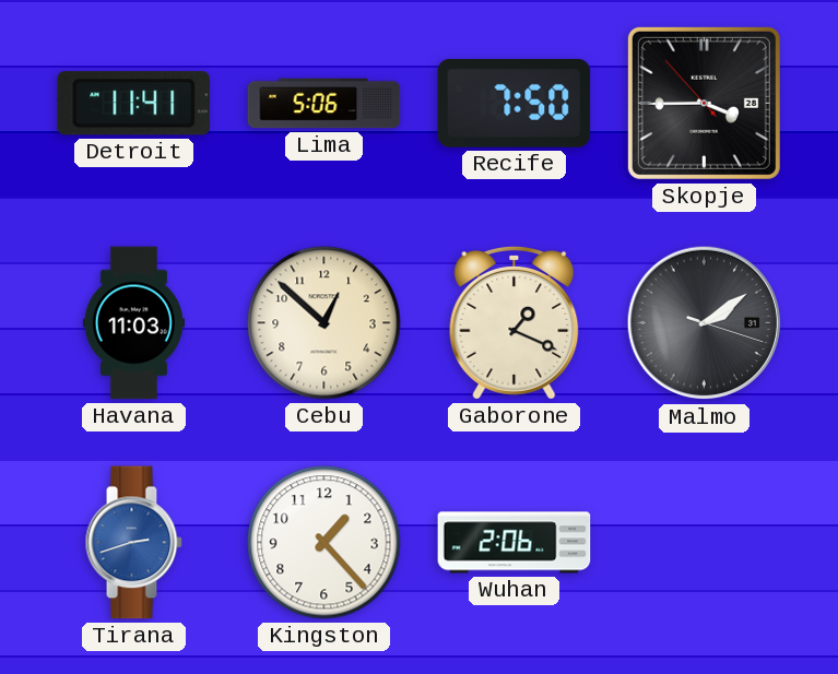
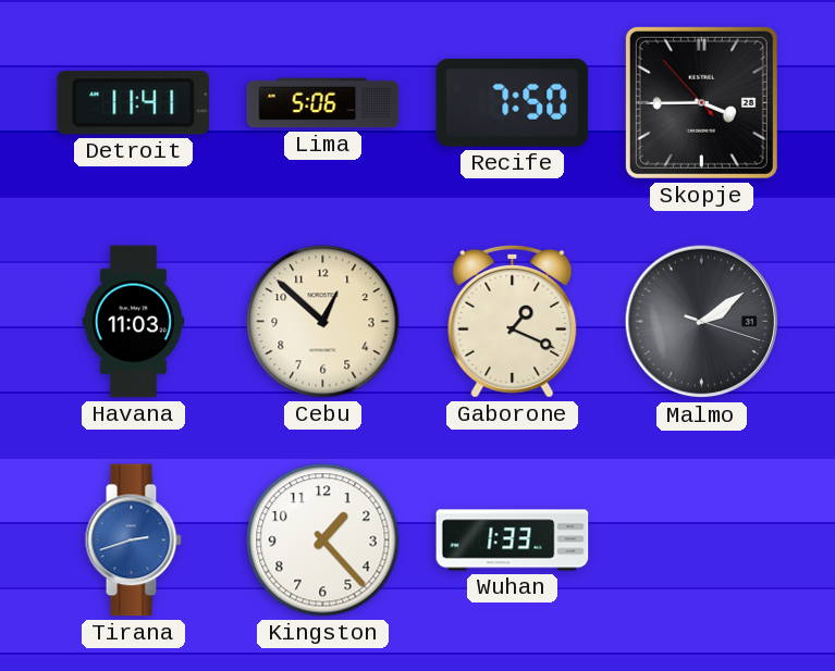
Wuhan: 2:06 -> 1:33
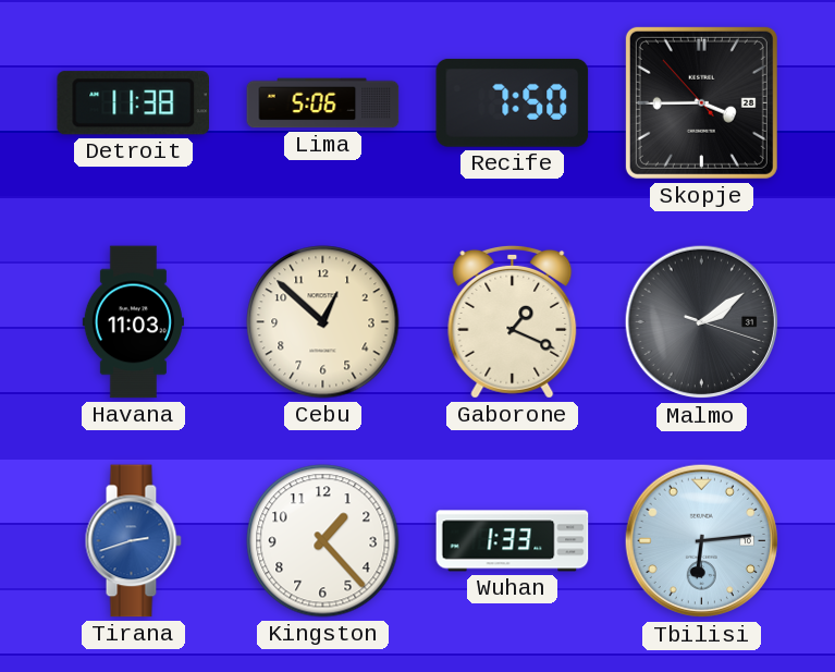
Detroit: 11:41 -> 11:38
Tbilisi: none -> 6:14
